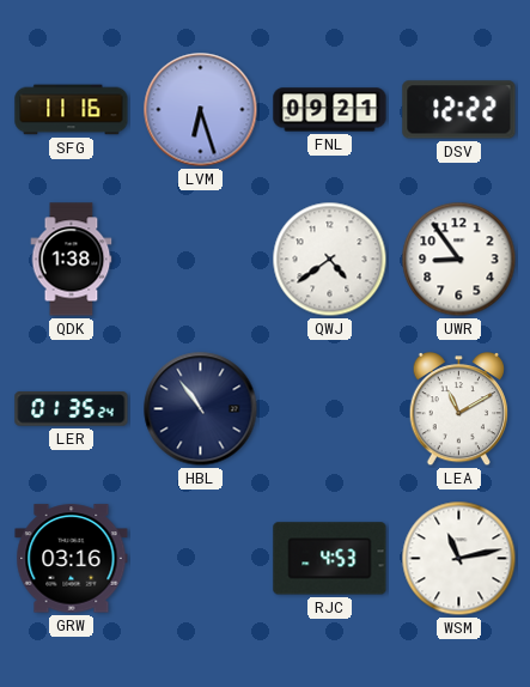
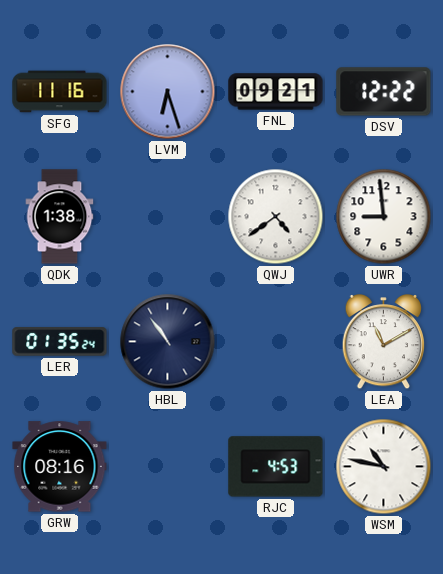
UWR: 8:54 -> 8:59
GRW: 03:16 -> 08:16
WSM: 11:13 -> 10:47
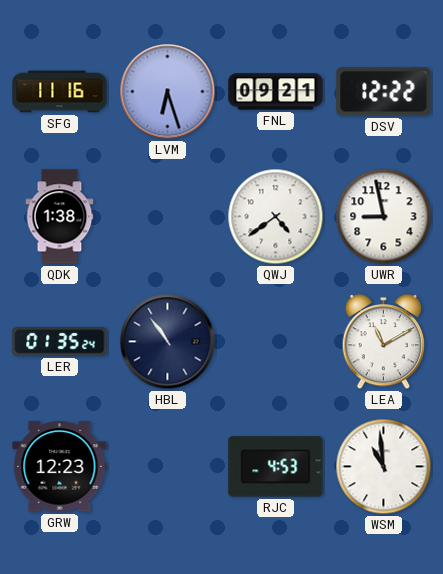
UWR: 8:59 -> 8:58
GRW: 08:16 -> 12:23
WSM: 10:47 -> 10:59
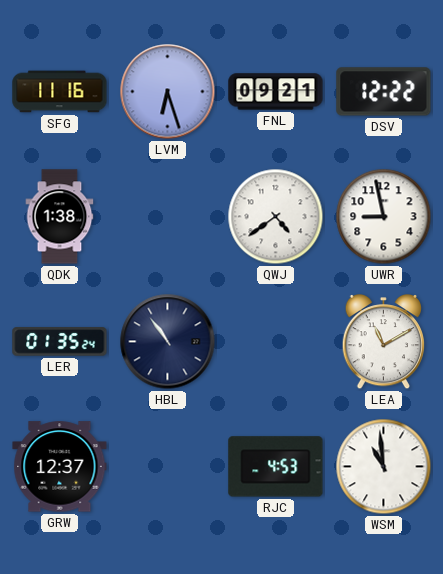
GRW: 12:23 -> 12:37
